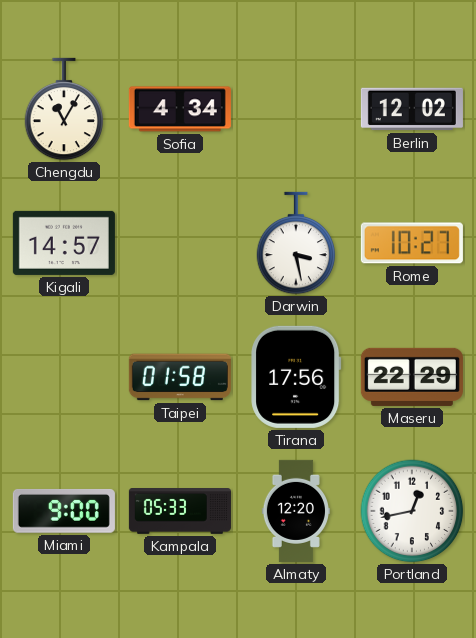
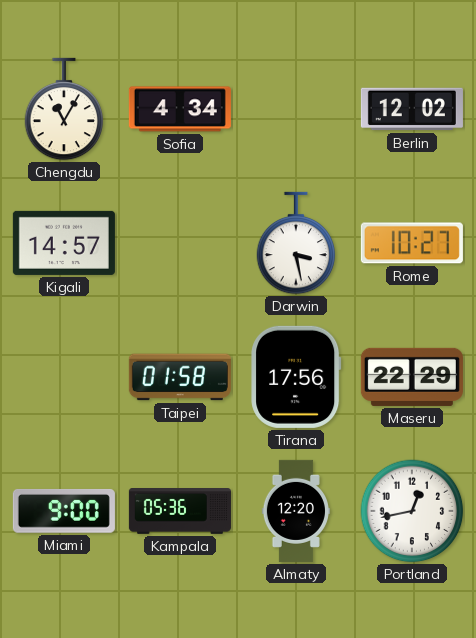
Kampala: 05:33 -> 05:36
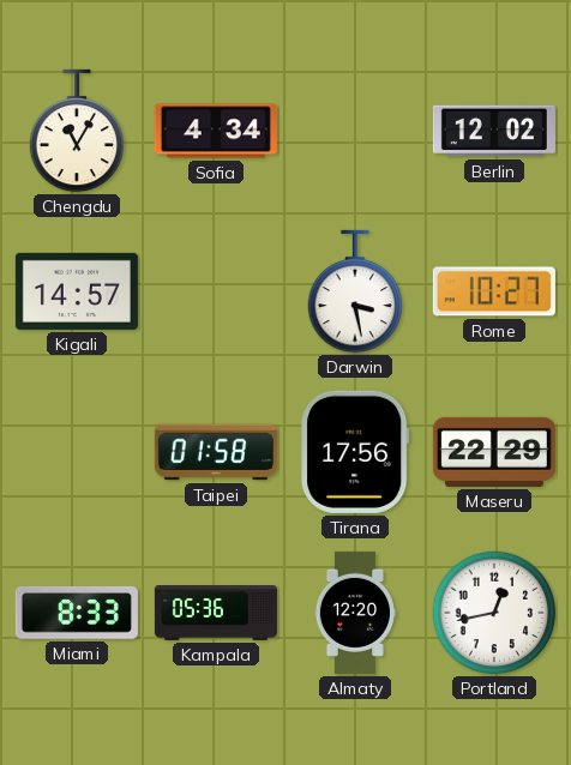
Miami: 9:00 -> 8:33
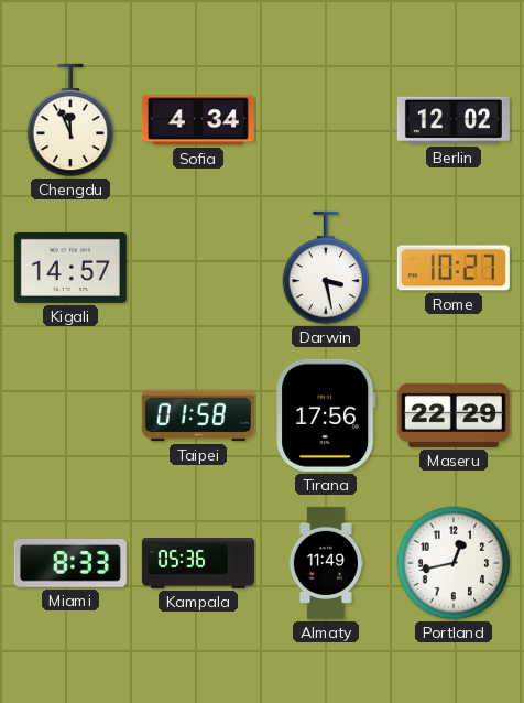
Chengdu: 11:05 -> 11:56
Almaty: 12:20 -> 11:49
